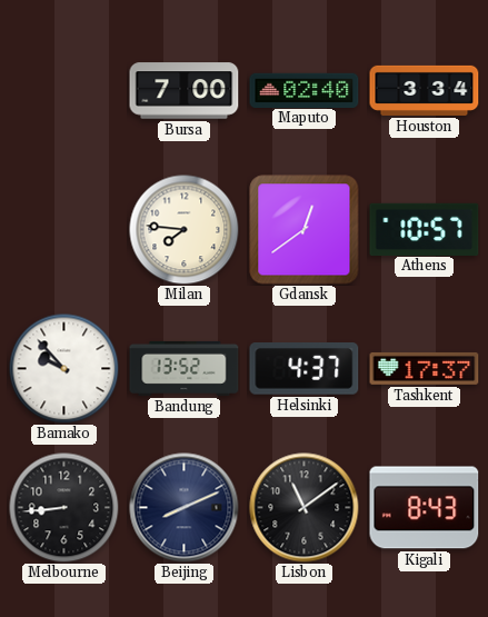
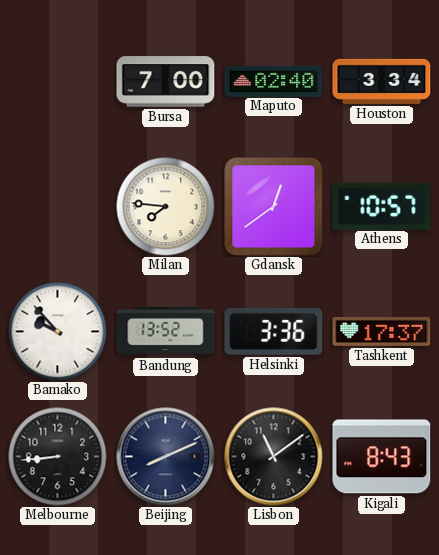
Helsinki: 4:37 -> 3:36
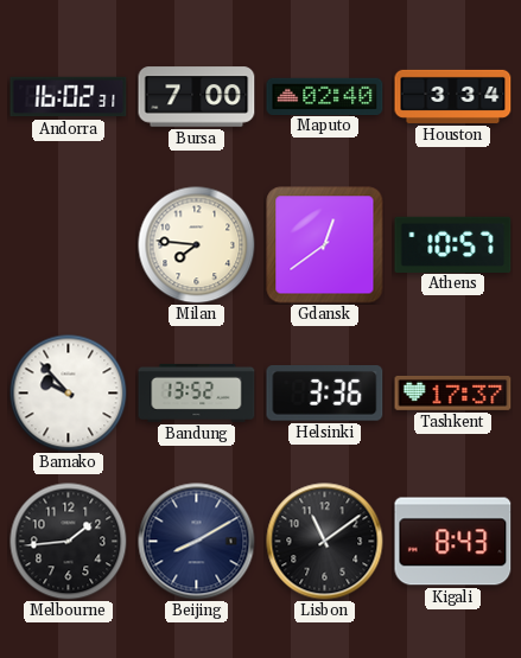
Andorra: none -> 16:02
Melbourne: 8:44 -> 1:44
Beijing: 8:11 -> 8:10
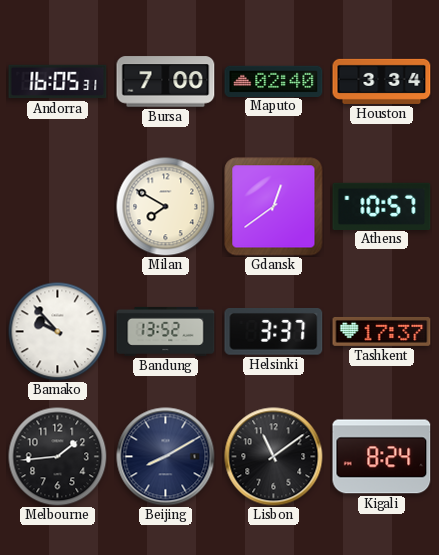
Andorra: 16:02 -> 16:05
Milan: 7:46 -> 7:50
Helsinki: 3:36 -> 3:37
Kigali: 8:43 -> 8:24
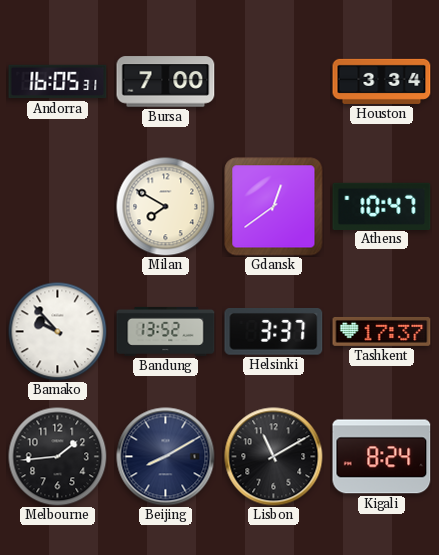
Maputo: 02:40 -> none
Athens: 10:57 -> 10:47
Lisbon: 11:09 -> 11:10
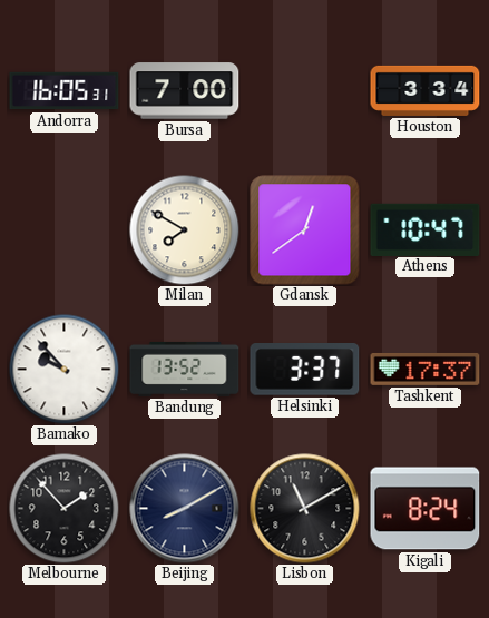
Melbourne: 1:44 -> 1:53
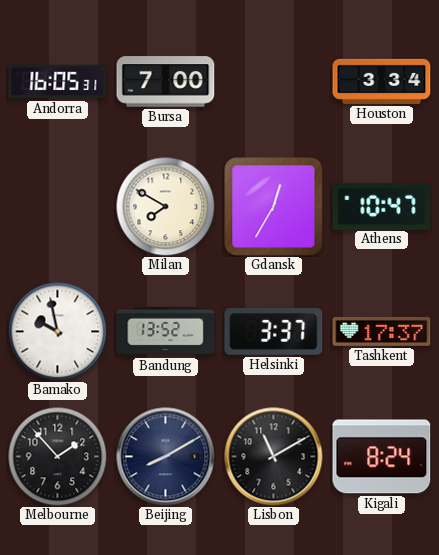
Gdansk: 12:39 -> 12:35
Bamako: 9:53 -> 9:58
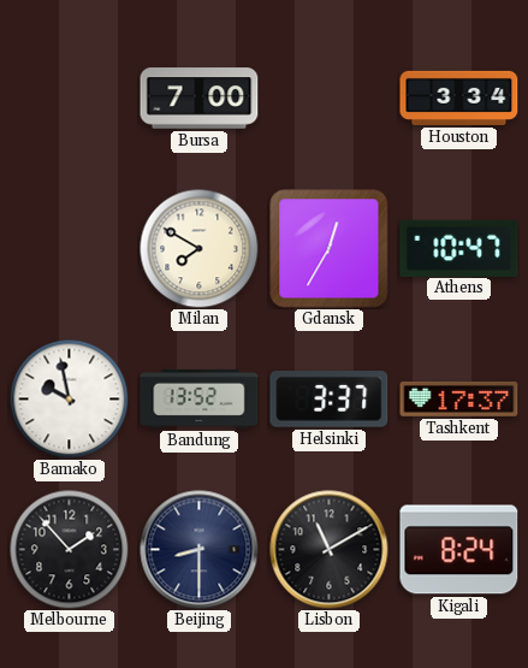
Andorra: 16:05 -> none
Beijing: 8:10 -> 8:30
